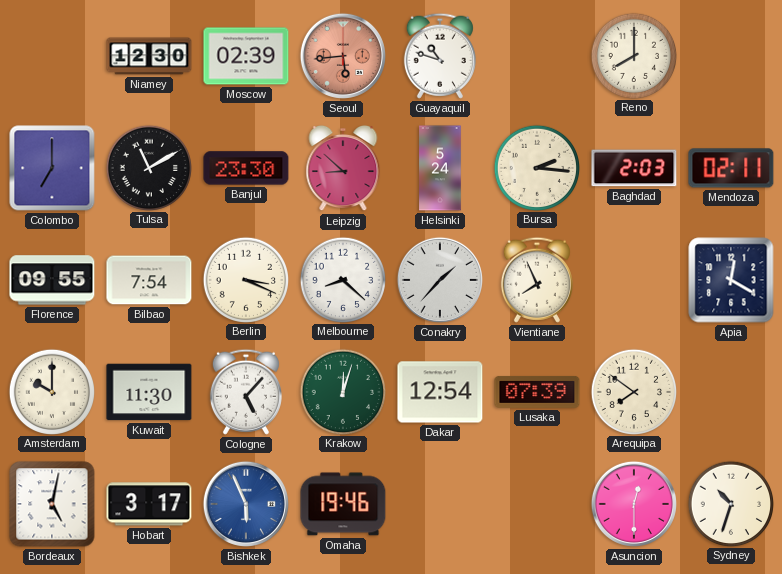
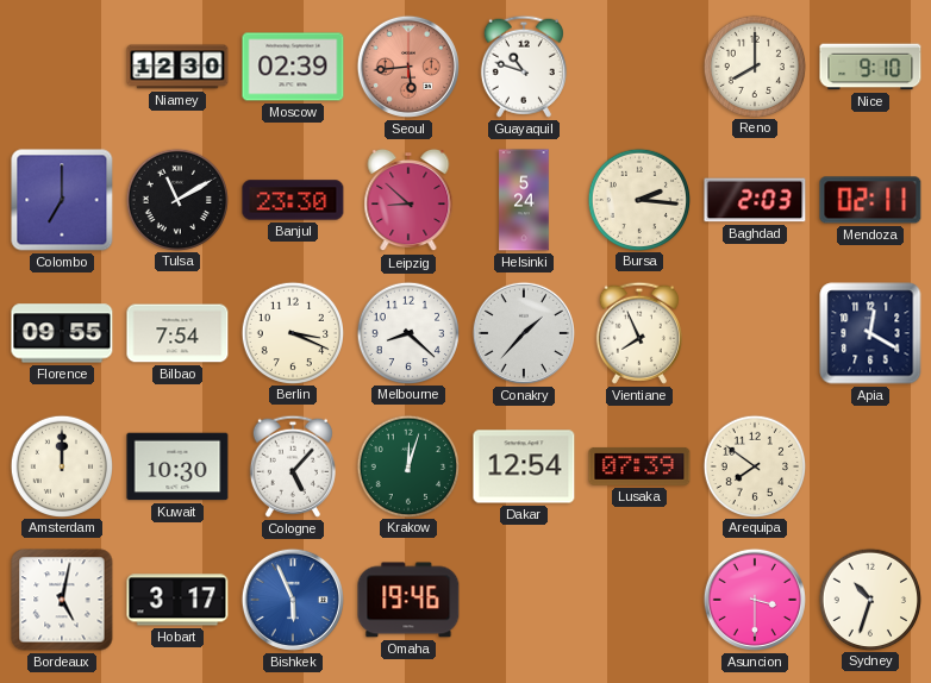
Nice: none -> 9:10
Amsterdam: 10:00 -> 12:00
Kuwait: 11:30 -> 10:30
Asuncion: 12:30 -> 3:30
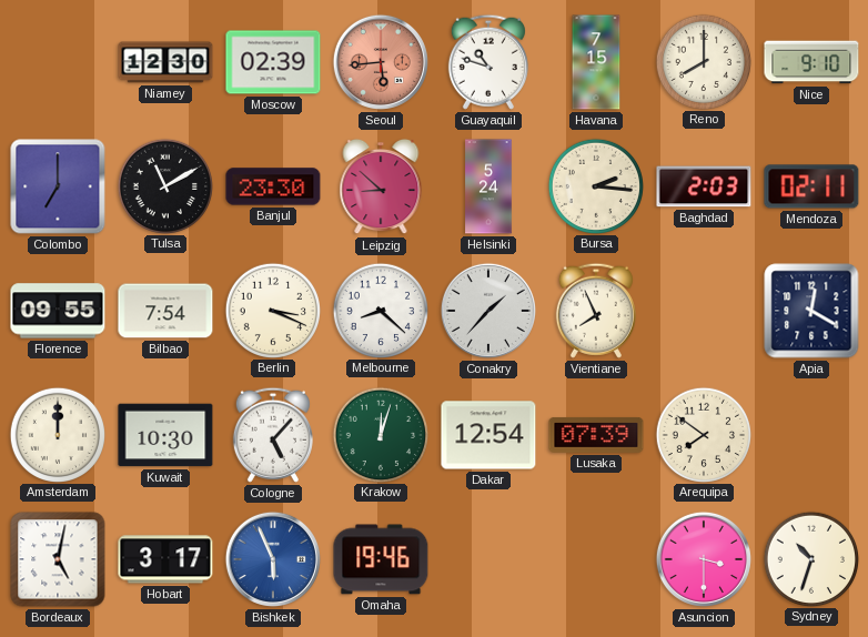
Havana: none -> 7:15
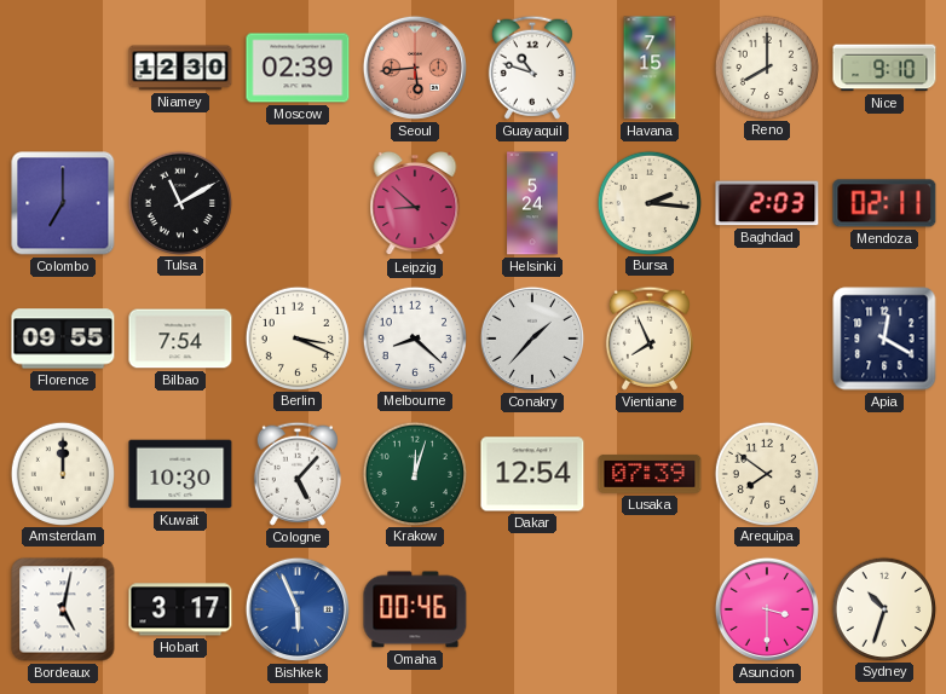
Banjul: 23:30 -> none
Omaha: 19:46 -> 00:46
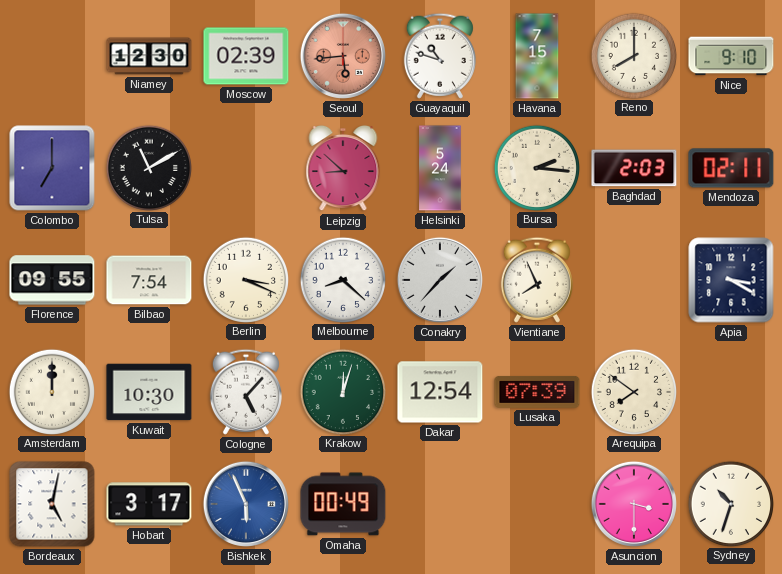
Apia: 12:20 -> 3:20
Omaha: 00:46 -> 00:49
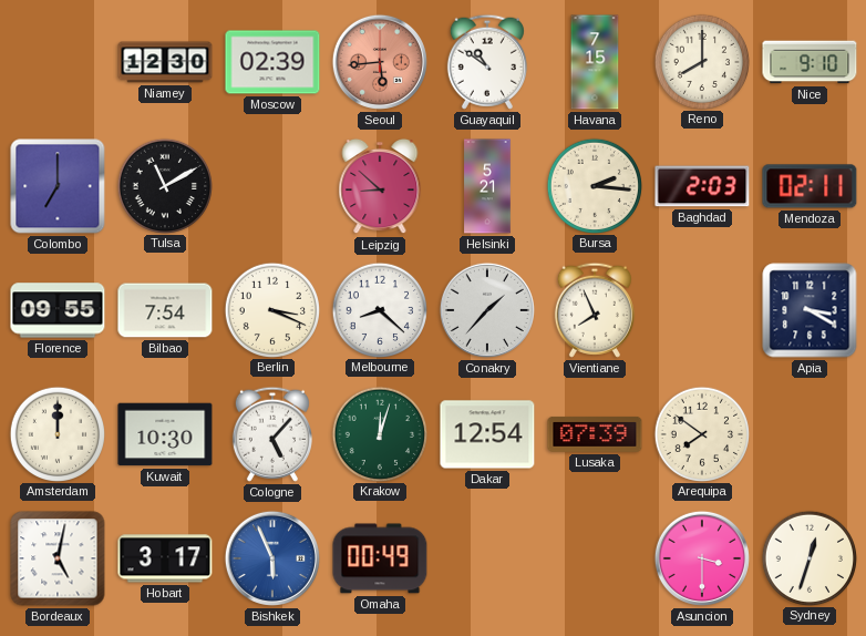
Guayaquil: 10:48 -> 10:51
Helsinki: 5:24 -> 5:21
Sydney: 10:33 -> 12:33
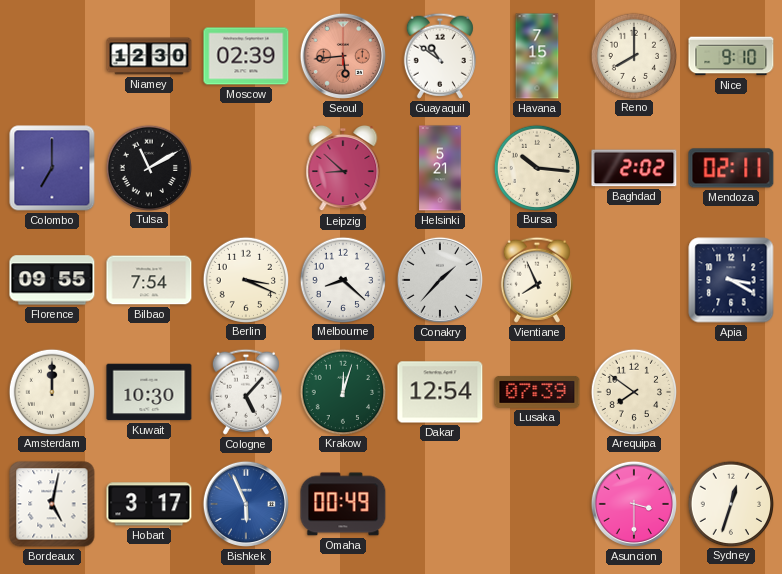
Bursa: 2:16 -> 10:16
Baghdad: 2:03 -> 2:02
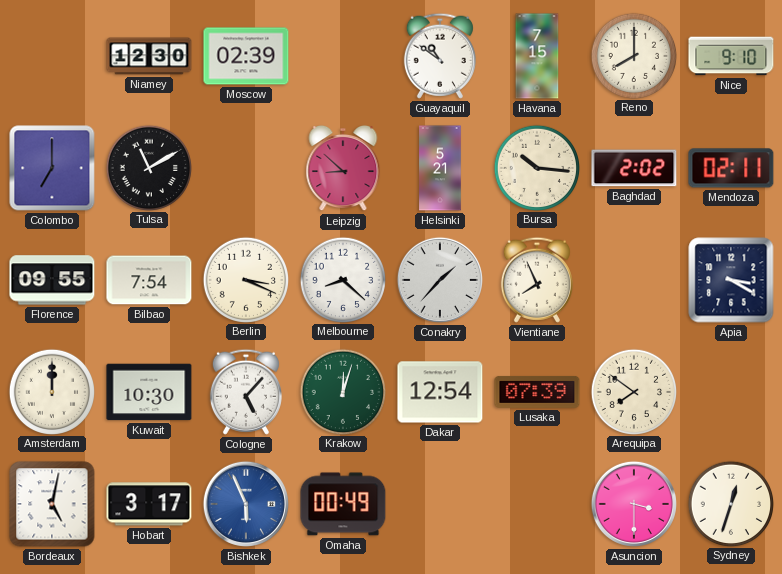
Seoul: 5:44 -> none
